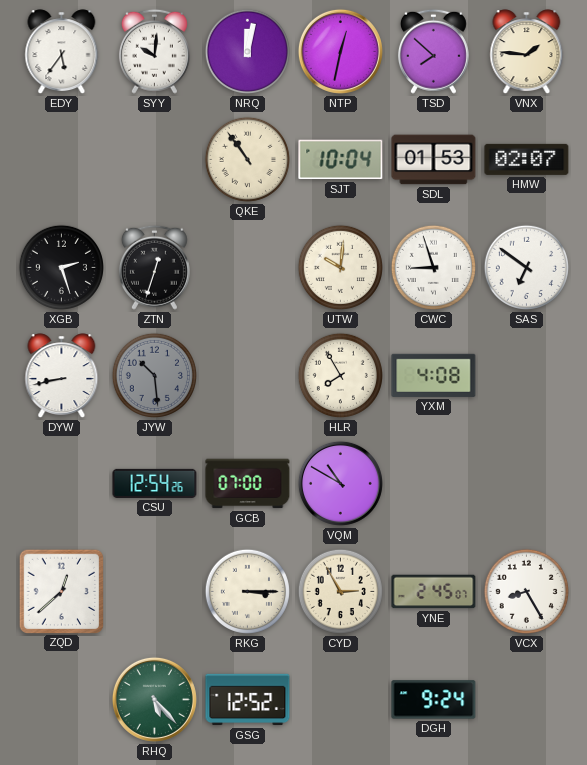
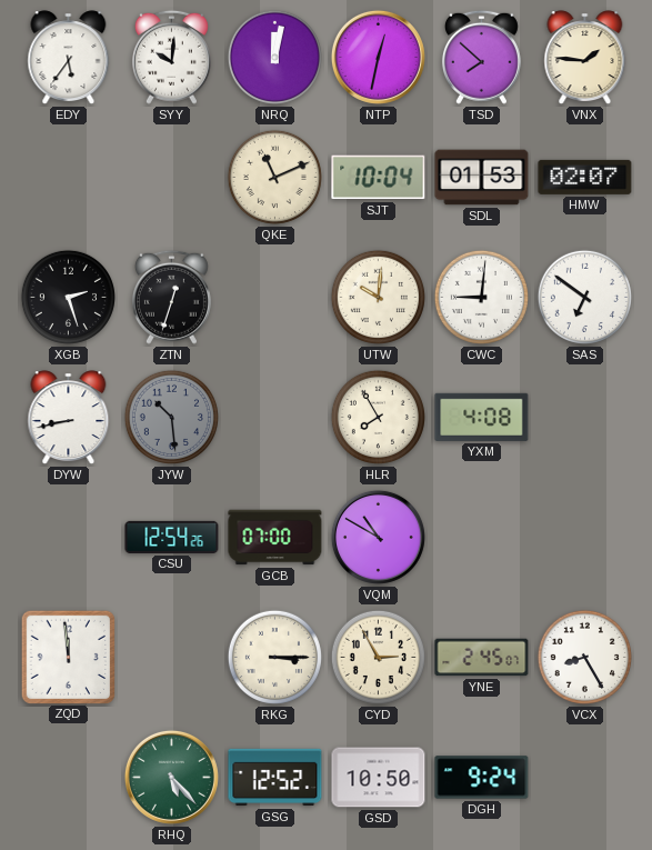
QKE: 10:54 -> 11:11
CWC: 8:57 -> 9:01
ZQD: 12:38 -> 11:59
GSD: none -> 10:50
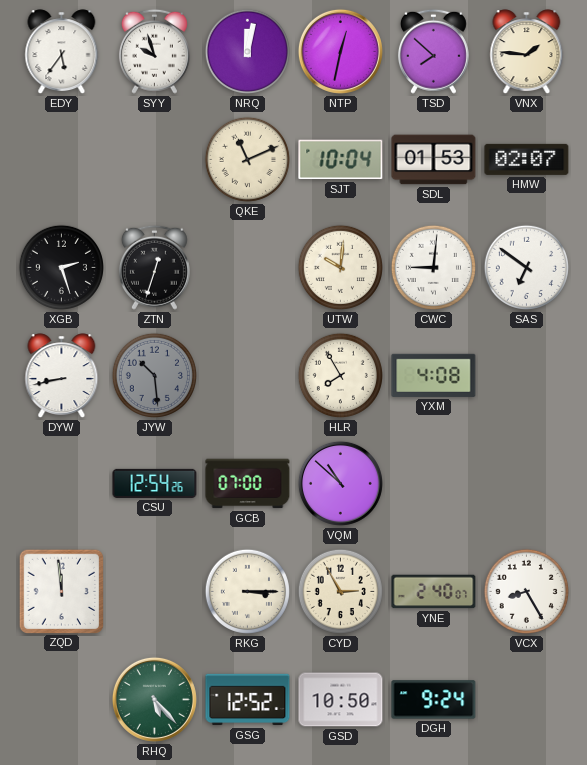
SYY: 10:01 -> 9:57
VQM: 10:50 -> 10:52
YNE: 2:45 -> 2:40
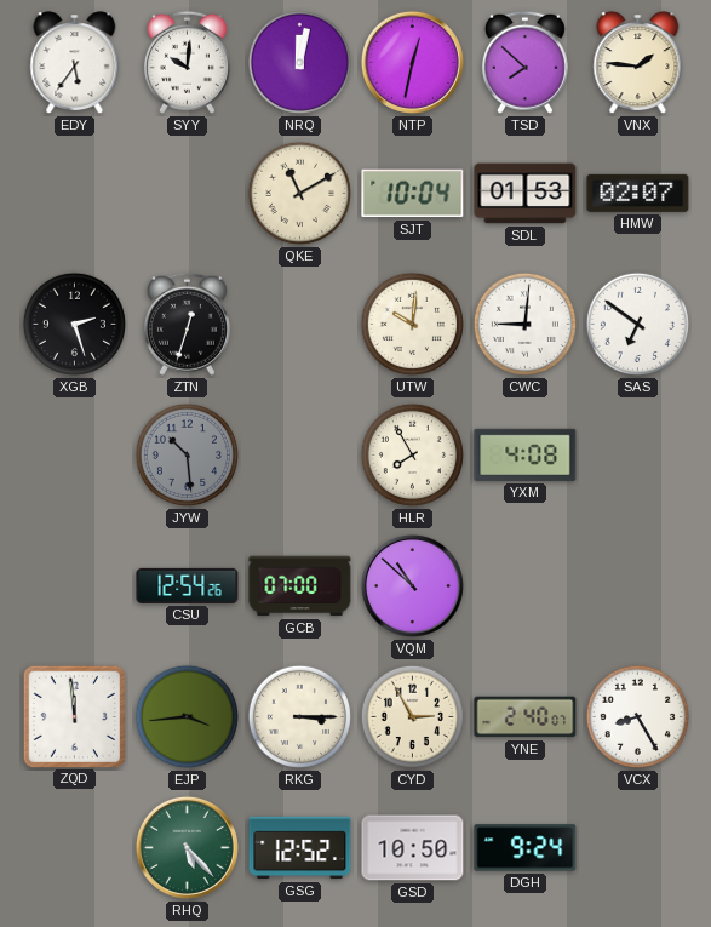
SYY: 9:57 -> 10:01
QKE: 11:11 -> 11:10
DYW: 8:43 -> none
EJP: none -> 3:44
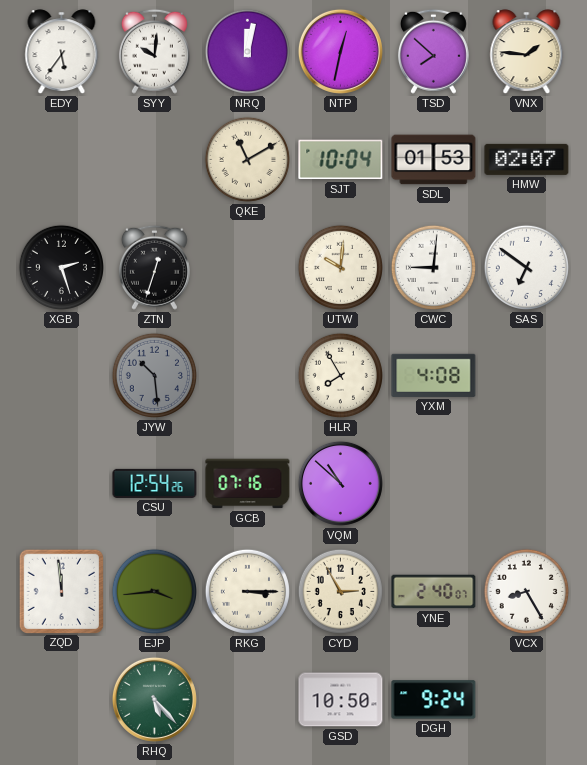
GCB: 07:00 -> 07:16
GSG: 12:52 -> none
